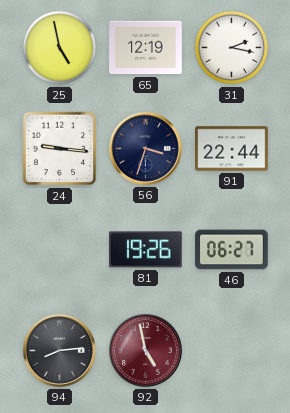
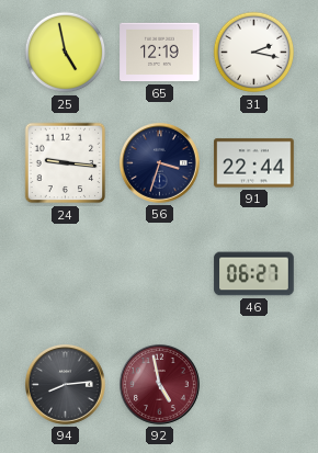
81: 19:26 -> none
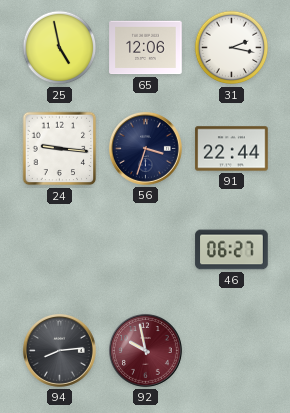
65: 12:19 -> 12:06
92: 4:58 -> 9:58
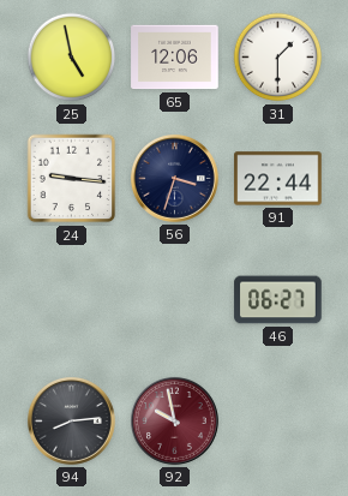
31: 2:17 -> 1:30
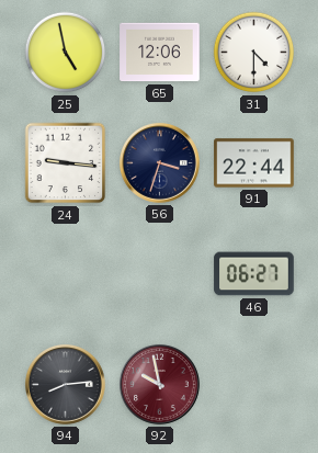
31: 1:30 -> 4:30
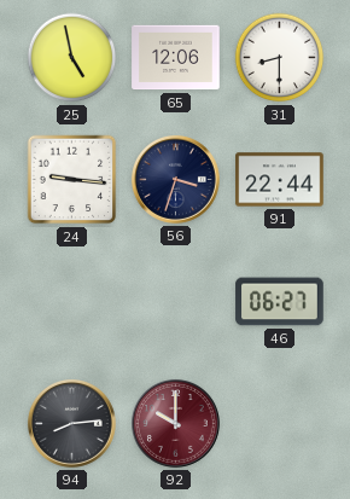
31: 4:30 -> 8:30
92: 9:58 -> 10:00
